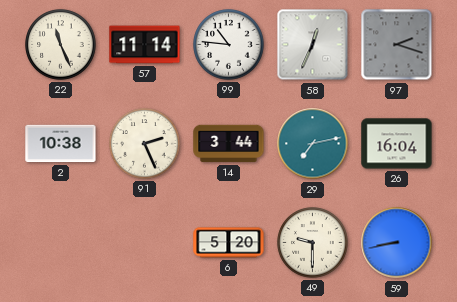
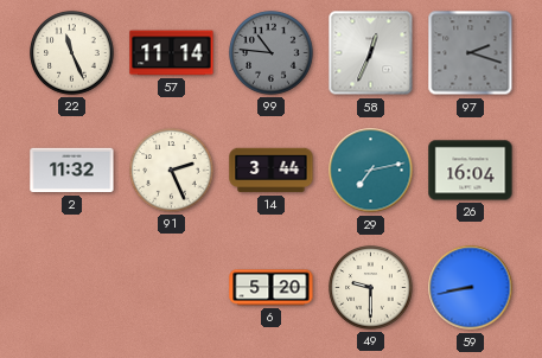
99 dial: white -> grey
2: 10:38 -> 11:32
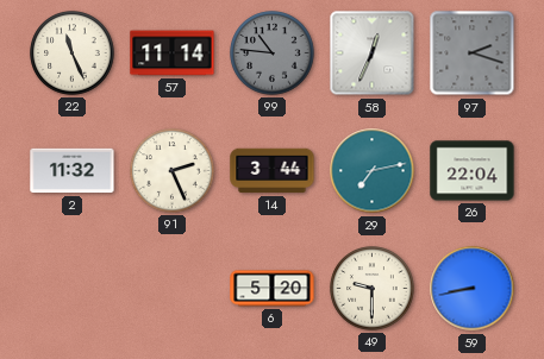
26: 16:04 -> 22:04
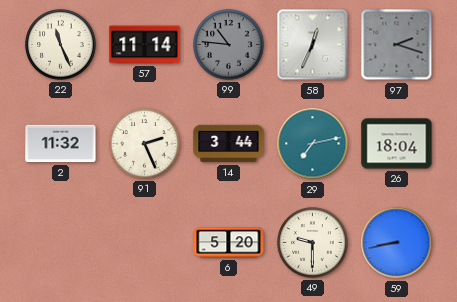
26: 22:04 -> 18:04
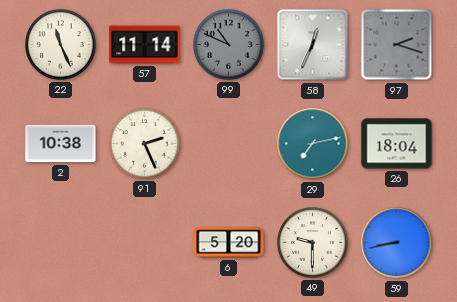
99: 10:46 -> 10:49
2: 11:32 -> 10:38
14: 3:44 -> none
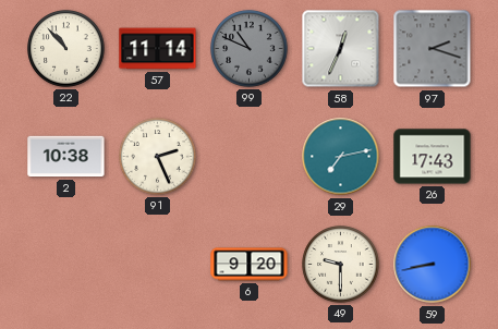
22: 11:26 -> 10:53
26: 18:04 -> 17:43
6: 5:20 -> 9:20
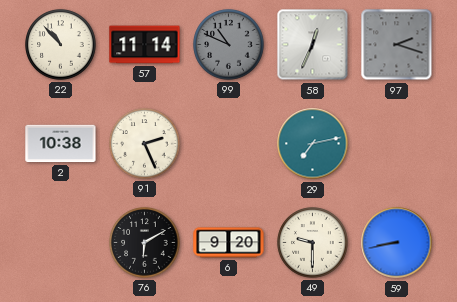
26: 17:43 -> none
76: none -> 6:10
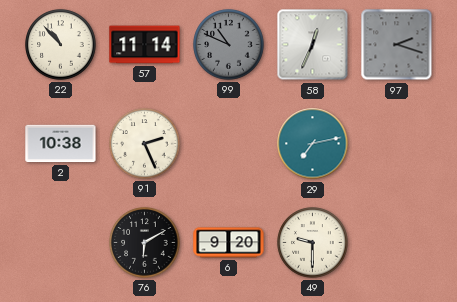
59: 8:43 -> none
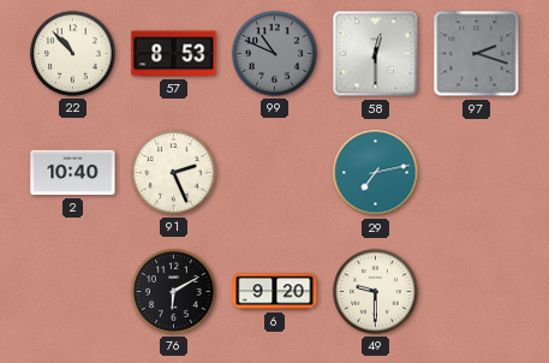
57: 11:14 -> 8:53
58: 12:34 -> 12:30
2: 10:38 -> 10:40
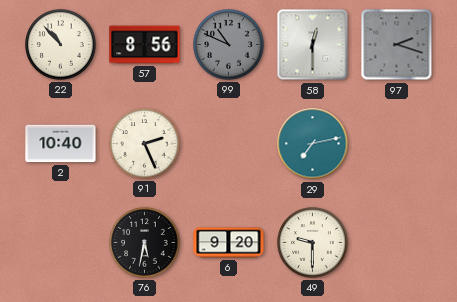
57: 8:53 -> 8:56
76: 6:10 -> 5:32
